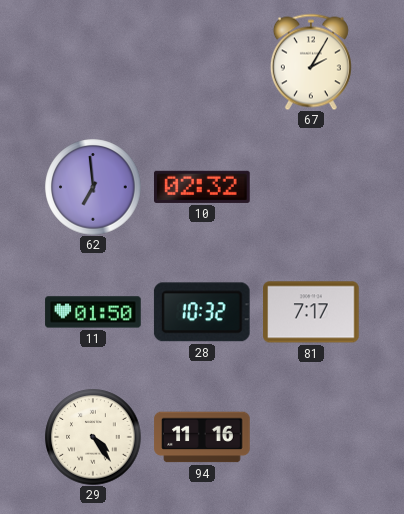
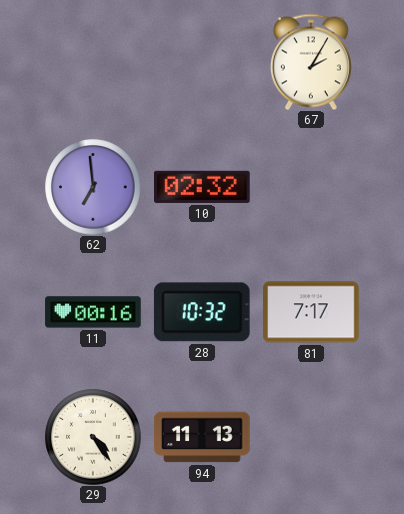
11: 01:50 -> 00:16
94: 11:16 -> 11:13
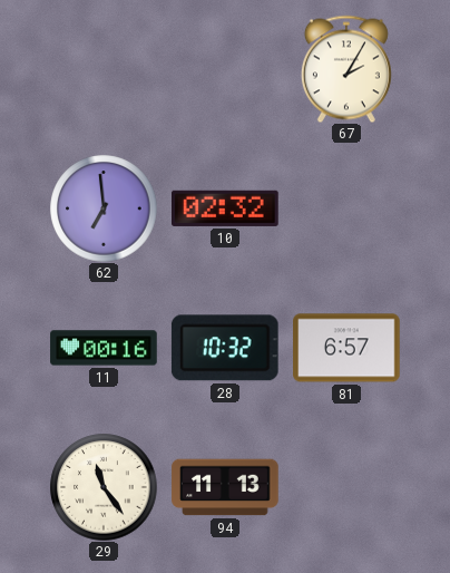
81: 7:17 -> 6:57
29: 4:24 -> 11:24
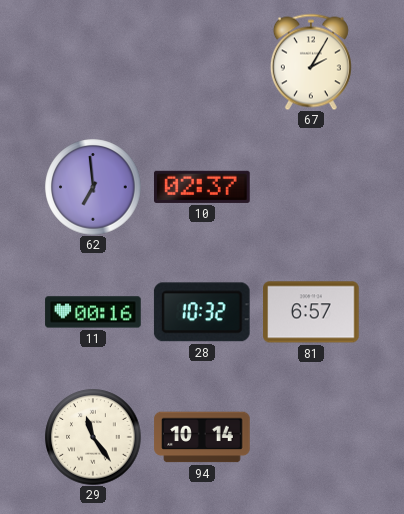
10: 02:32 -> 02:37
94: 11:13 -> 10:14
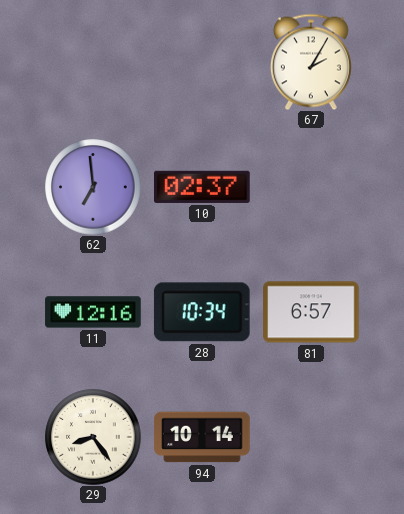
11: 00:16 -> 12:16
28: 10:32 -> 10:34
29: 11:24 -> 8:24
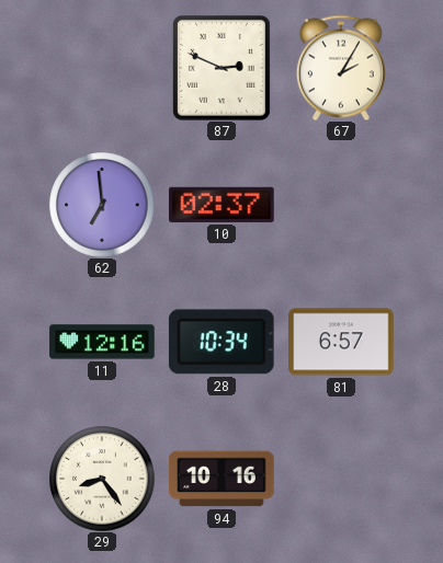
87: none -> 2:49
94: 10:14 -> 10:16
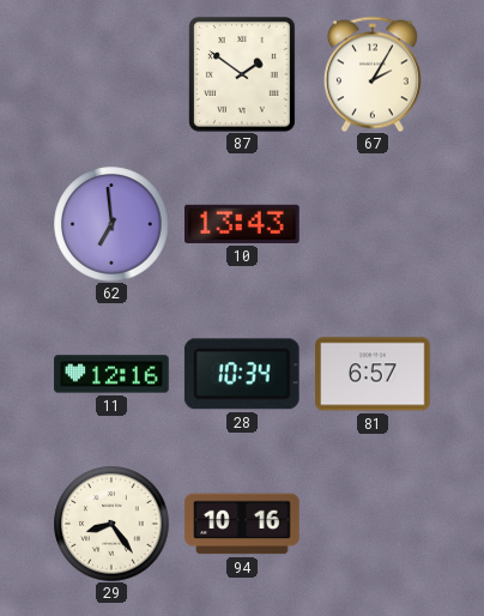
87: 2:49 -> 1:51
10: 02:37 -> 13:43
